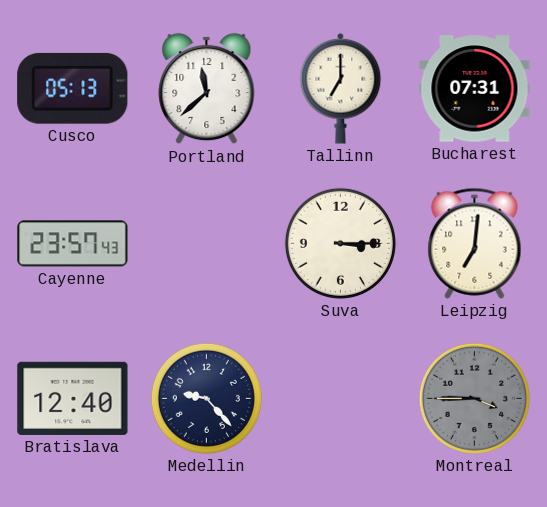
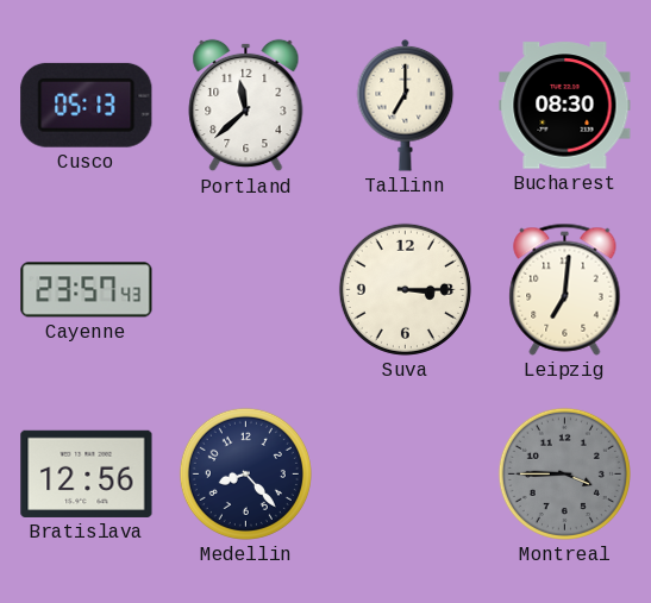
Bucharest: 07:31 -> 08:30
Bratislava: 12:40 -> 12:56
Medellin: 9:23 -> 8:23
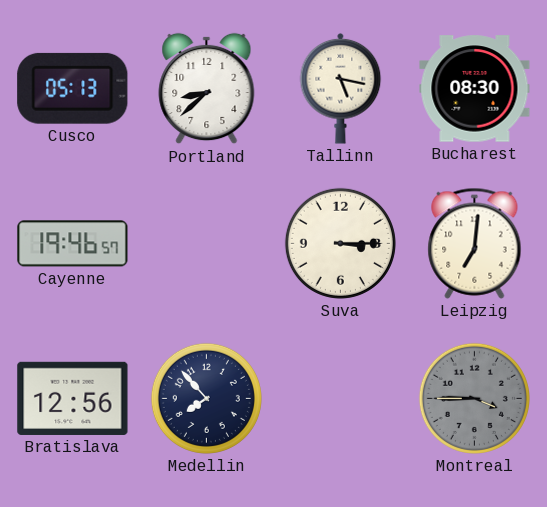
Portland: 11:38 -> 8:38
Tallinn: 7:00 -> 5:17
Cayenne: 23:57 -> 19:46
Medellin: 8:23 -> 7:53
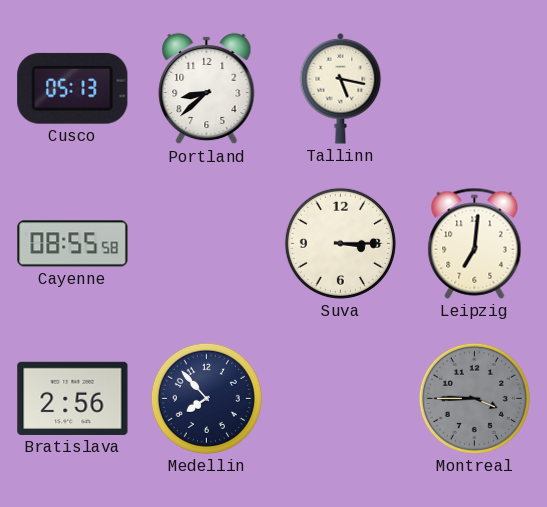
Bucharest: 08:30 -> none
Cayenne: 19:46 -> 08:55
Bratislava: 12:56 -> 2:56
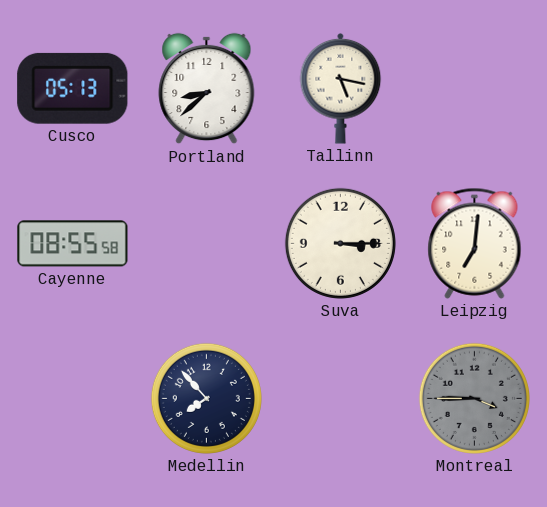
Bratislava: 2:56 -> none
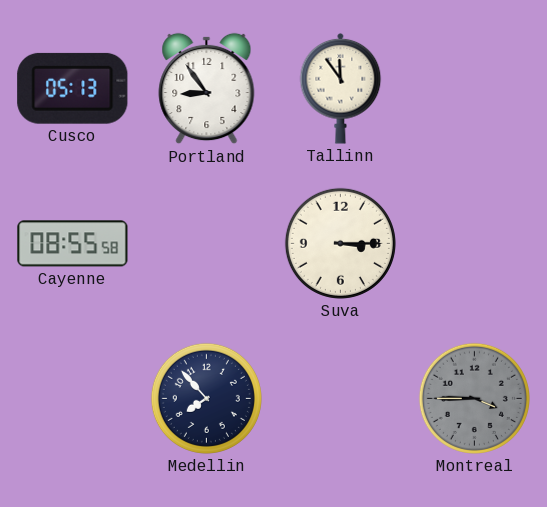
Portland: 8:38 -> 8:54
Tallinn: 5:17 -> 11:54
Leipzig: 7:01 -> none
